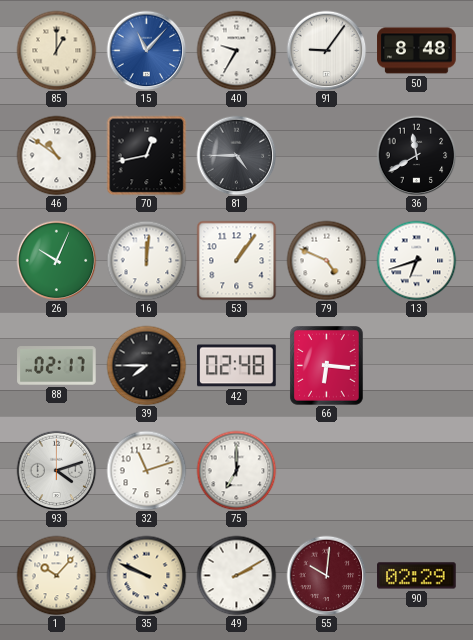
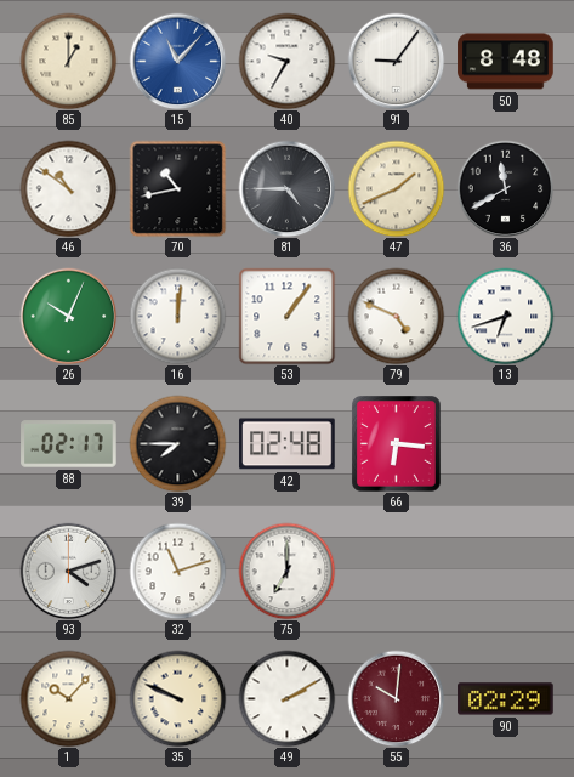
70: 12:43 -> 10:43
47: none -> 1:41
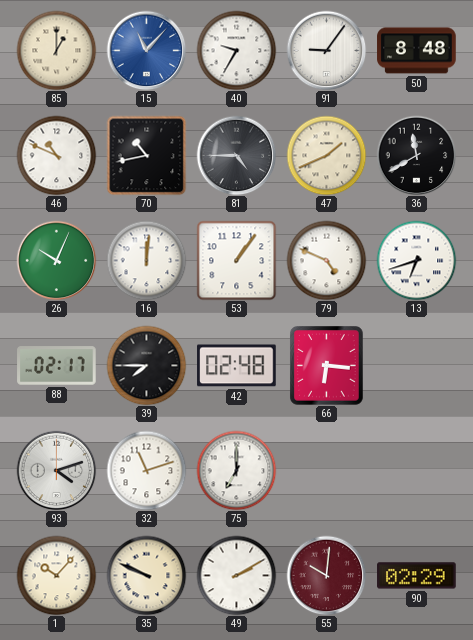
46: 10:51 -> 10:49
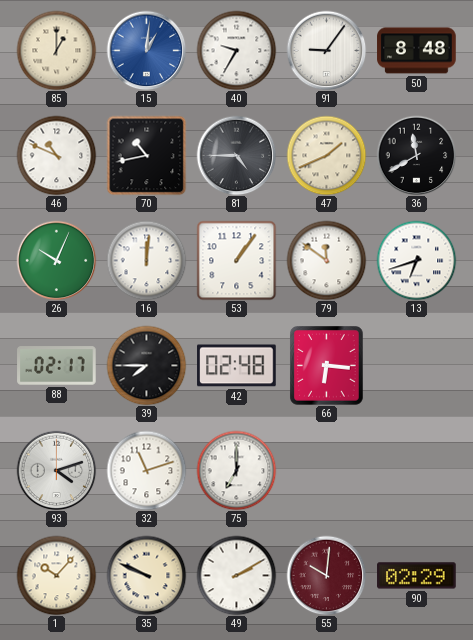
15: 11:07 -> 1:01
79: 4:49 -> 11:51
